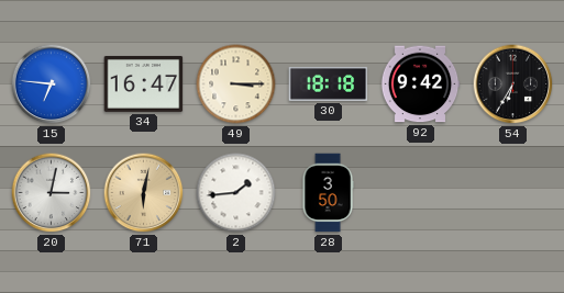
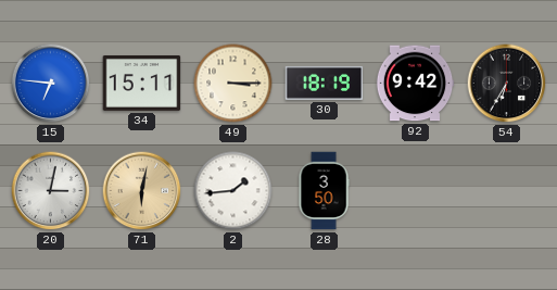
34: 16:47 -> 15:11
30: 18:18 -> 18:19
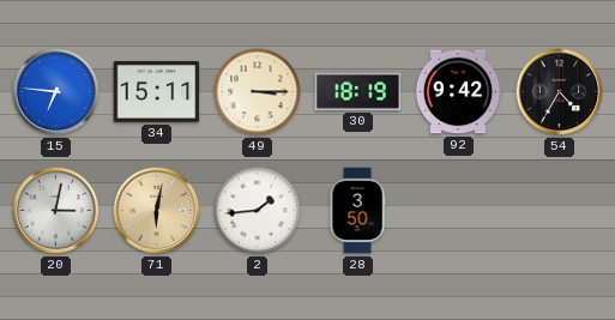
54: 6:35 -> 4:35
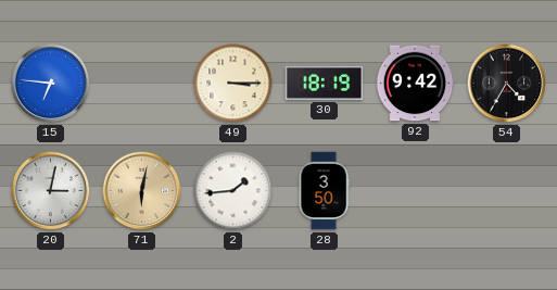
34: 15:11 -> none
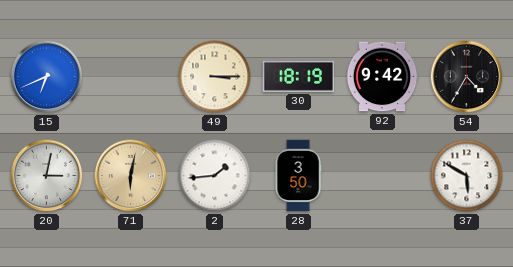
15: 6:46 -> 6:41
37: none -> 5:50
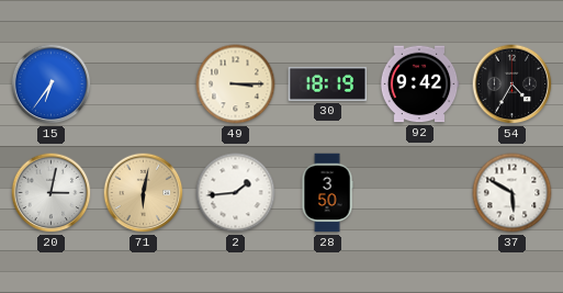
15: 6:41 -> 6:36
